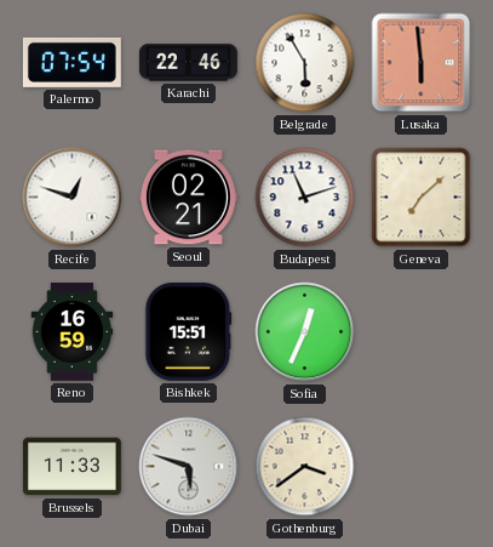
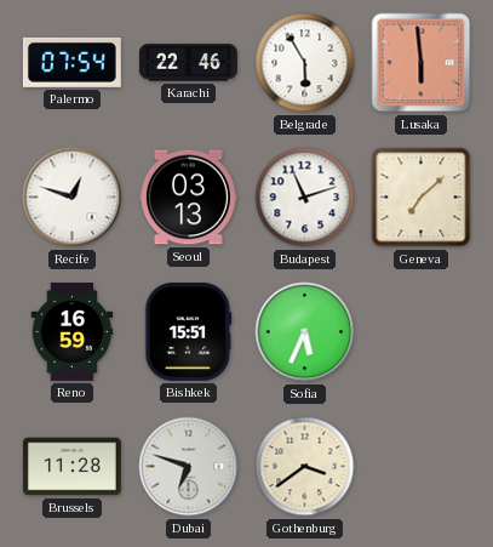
Seoul: 02:21 -> 03:13
Sofia: 12:34 -> 5:34
Brussels: 11:33 -> 11:28
Dubai: 5:48 -> 6:48
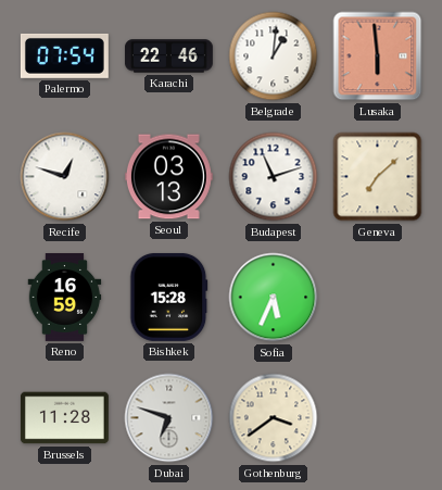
Belgrade: 5:55 -> 1:01
Bishkek: 15:51 -> 15:28
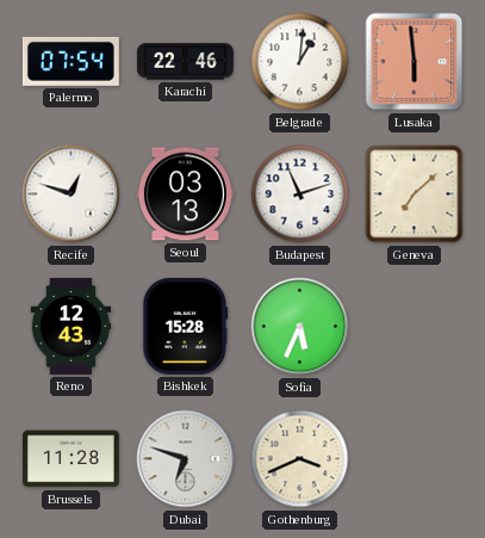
Reno: 16:59 -> 12:43
Gothenburg: 3:39 -> 3:41
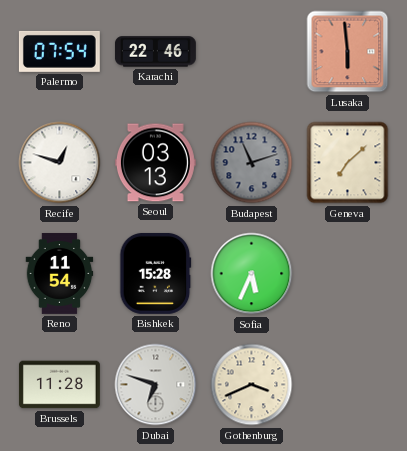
Belgrade: 1:01 -> none
Budapest dial: white -> grey
Reno: 12:43 -> 11:54
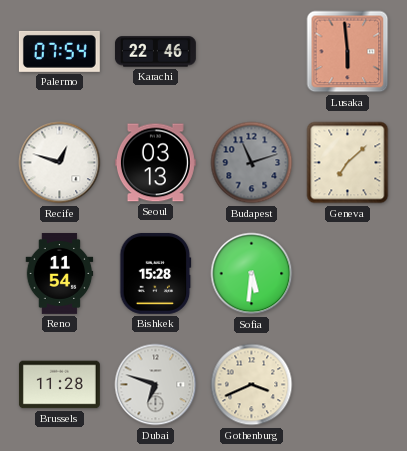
Sofia: 5:34 -> 5:31
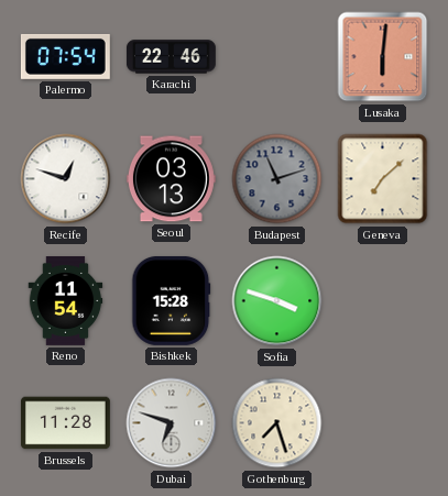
Lusaka: 5:59 -> 6:01
Sofia: 5:31 -> 3:48
Gothenburg: 3:41 -> 7:27
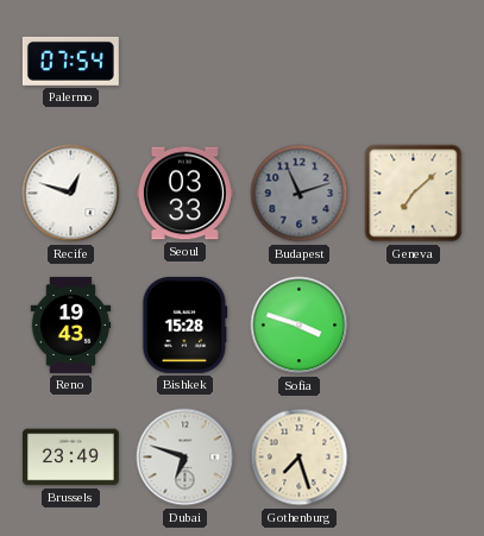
Karachi: 22:46 -> none
Lusaka: 6:01 -> none
Seoul: 03:13 -> 03:33
Reno: 11:54 -> 19:43
Brussels: 11:28 -> 23:49
